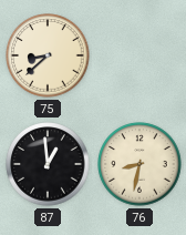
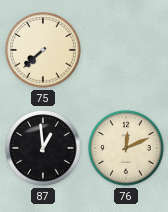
75: 8:38 -> 7:38
76: 8:32 -> 12:11
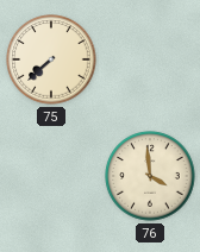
87: 12:59 -> none
76: 12:11 -> 3:59
